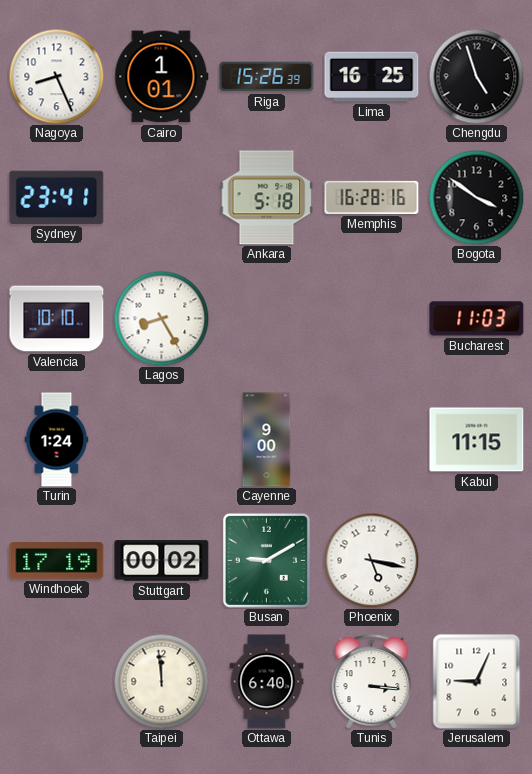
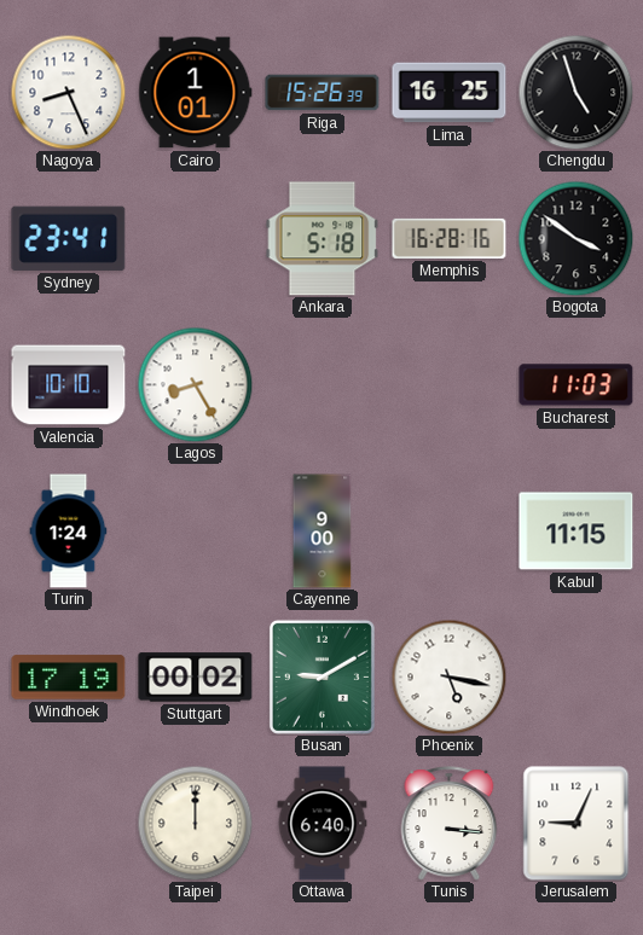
Taipei: 11:59 -> 12:00
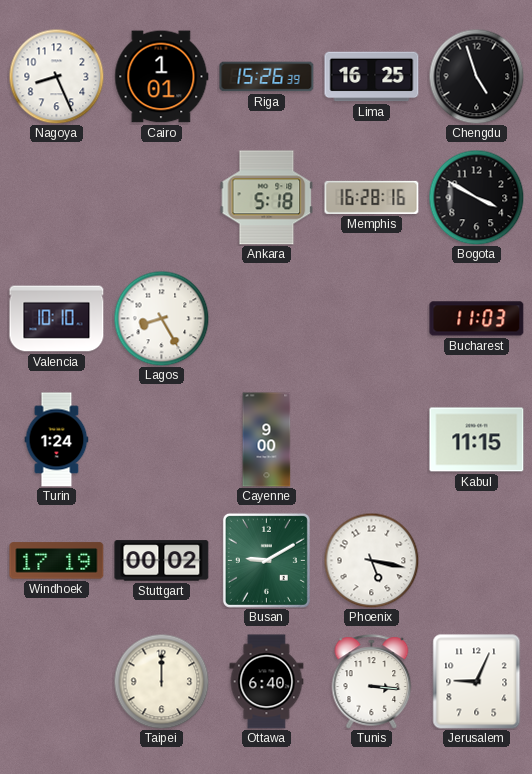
Sydney: 23:41 -> none
Bogota: 3:51 -> 3:50
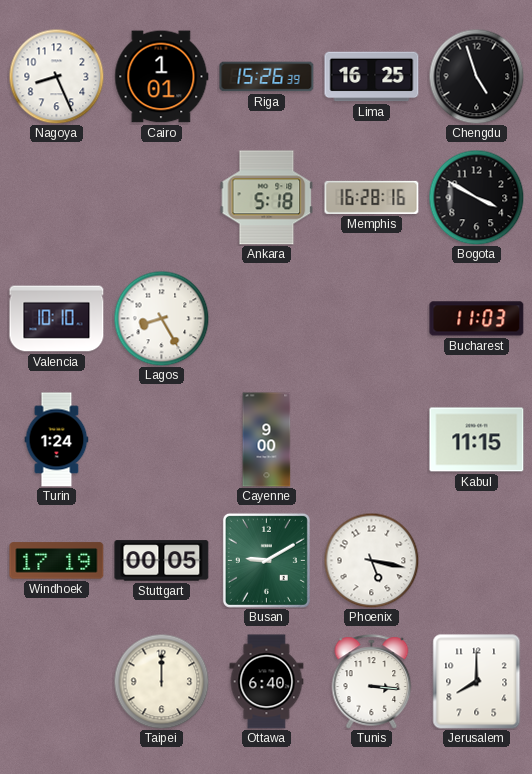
Stuttgart: 00:02 -> 00:05
Jerusalem: 9:04 -> 8:00
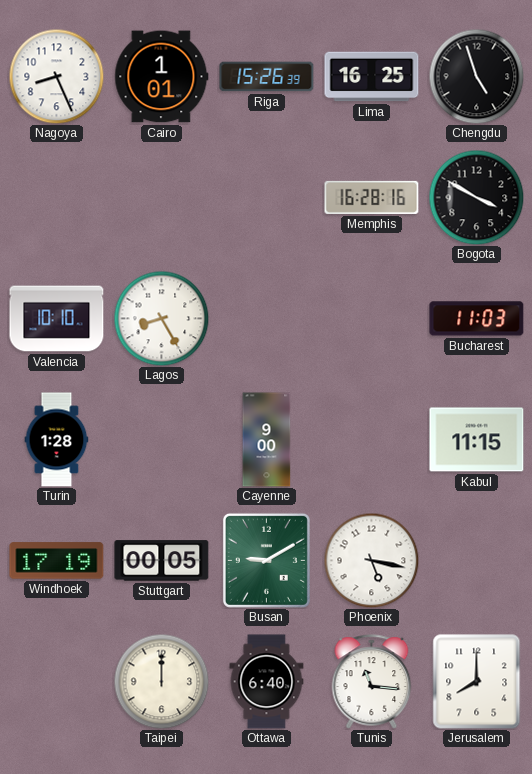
Ankara: 5:18 -> none
Turin: 1:24 -> 1:28
Tunis: 3:16 -> 11:16
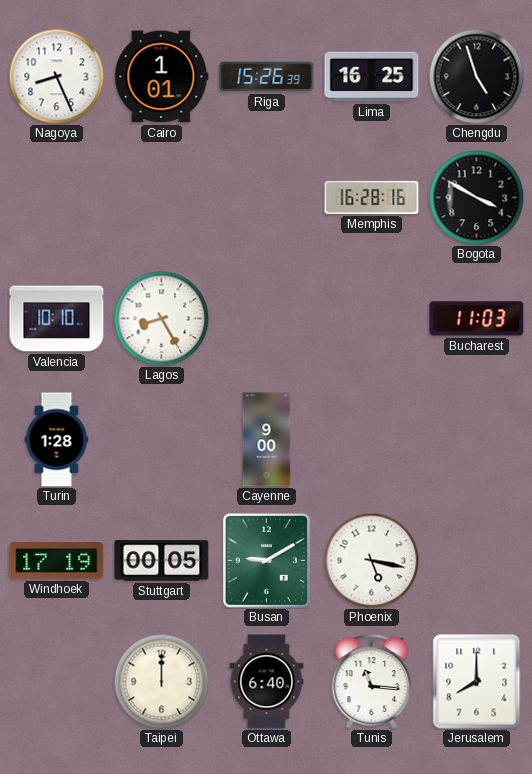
Kabul: 11:15 -> none
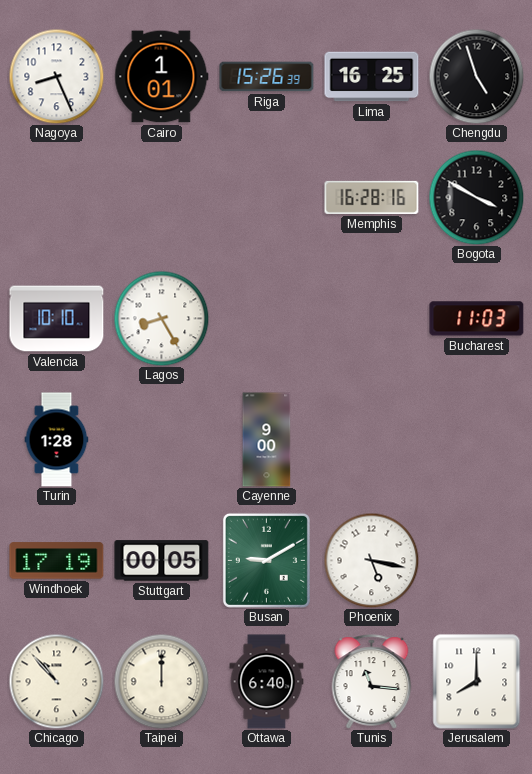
Chicago: none -> 10:53
